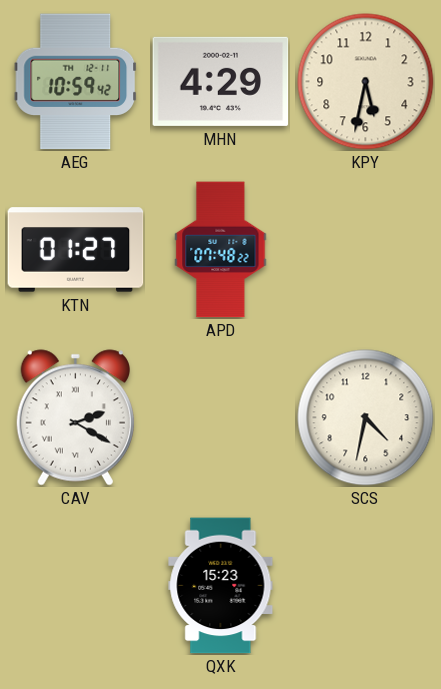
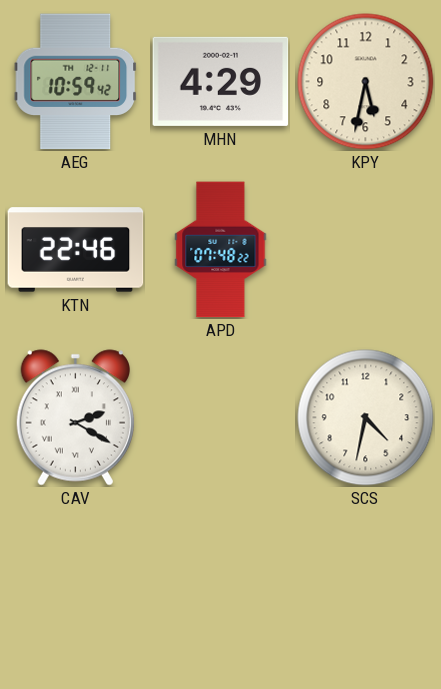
KTN: 01:27 -> 22:46
QXK: 15:23 -> none
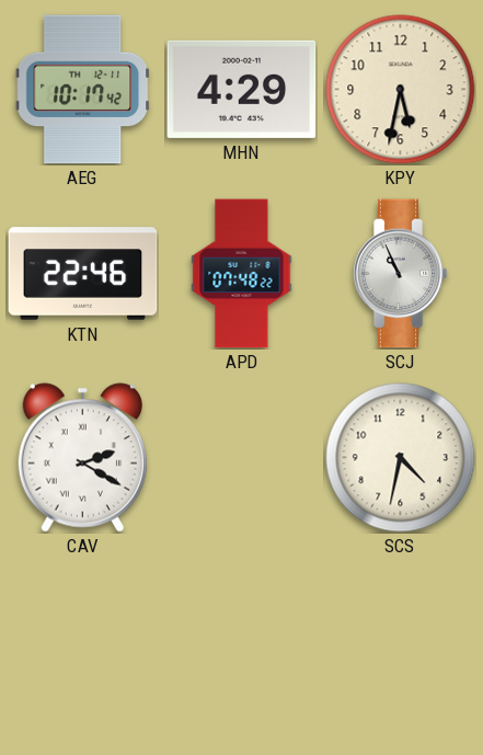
AEG: 10:59 -> 10:17
SCJ: none -> 10:56
